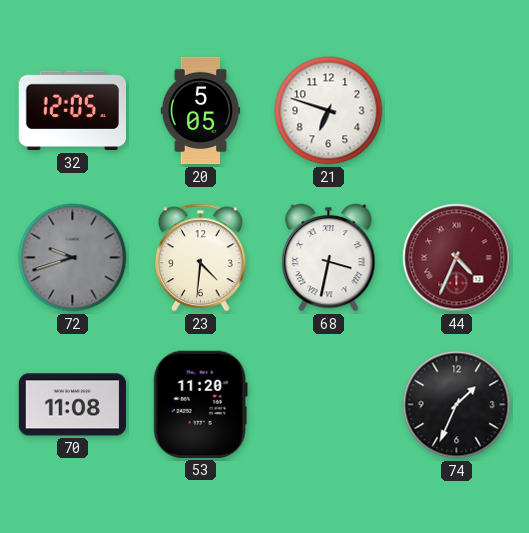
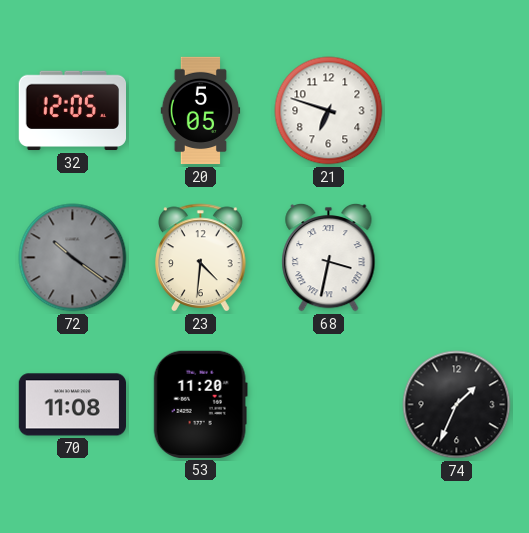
72: 9:42 -> 10:21
44: 4:34 -> none
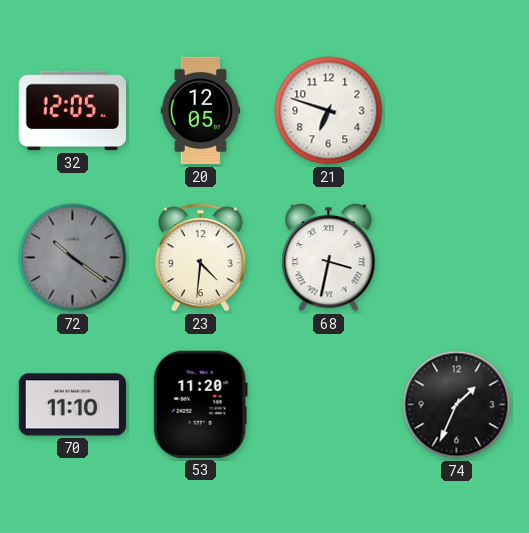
20: 5:05 -> 12:05
70: 11:08 -> 11:10
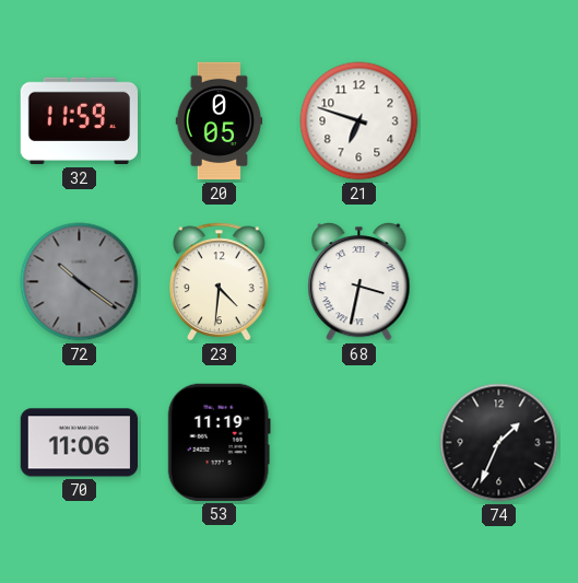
32: 12:05 -> 11:59
20: 12:05 -> 0:05
70: 11:10 -> 11:06
53: 11:20 -> 11:19
